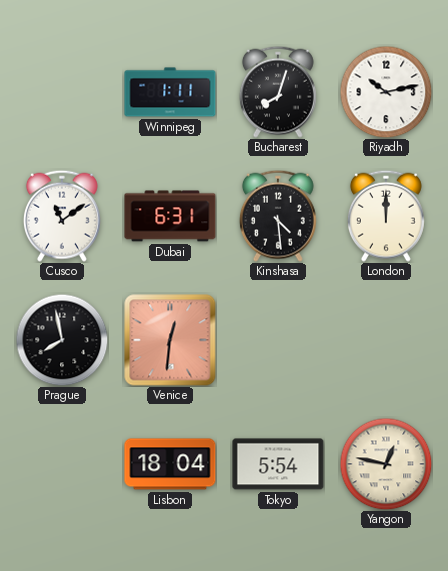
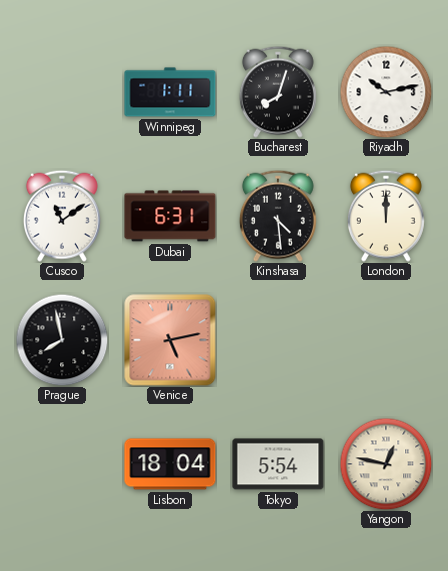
Venice: 12:31 -> 5:13
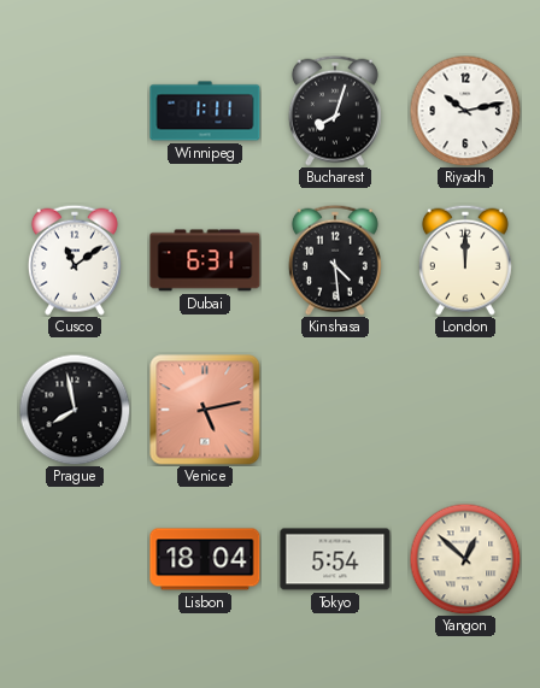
Yangon: 12:47 -> 12:52
